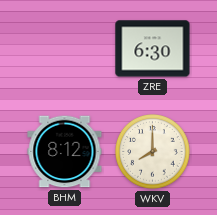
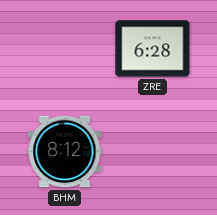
ZRE: 6:30 -> 6:28
WKV: 8:00 -> none
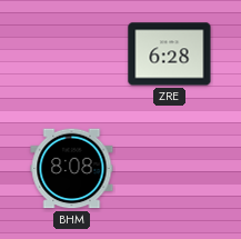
BHM: 8:12 -> 8:08
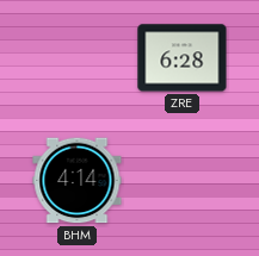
BHM: 8:08 -> 4:14
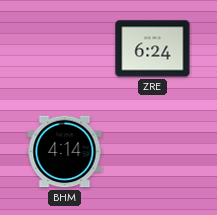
ZRE: 6:28 -> 6:24
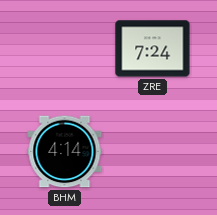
ZRE: 6:24 -> 7:24
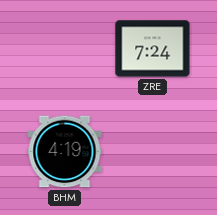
BHM: 4:14 -> 4:19
